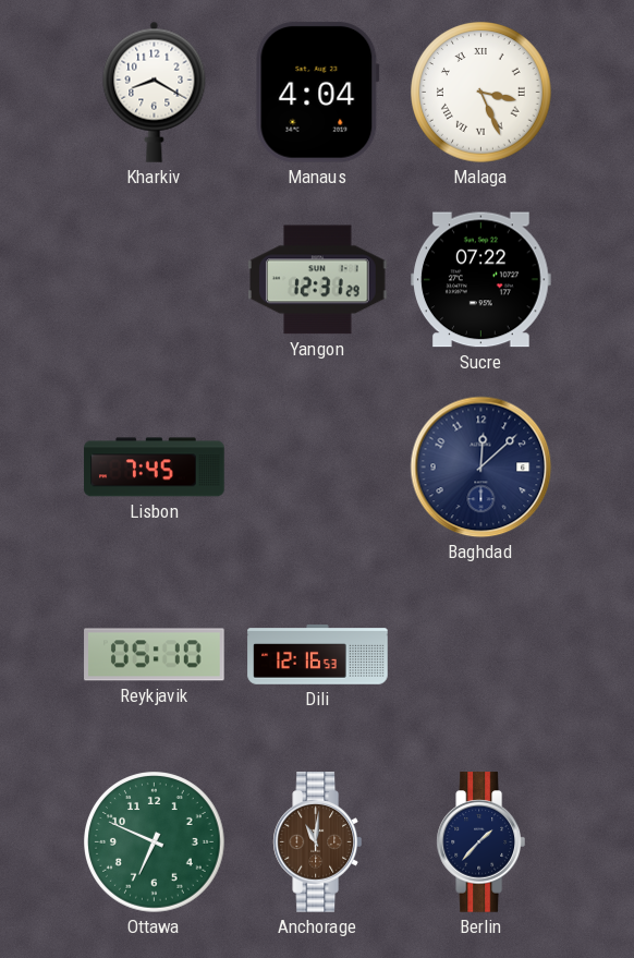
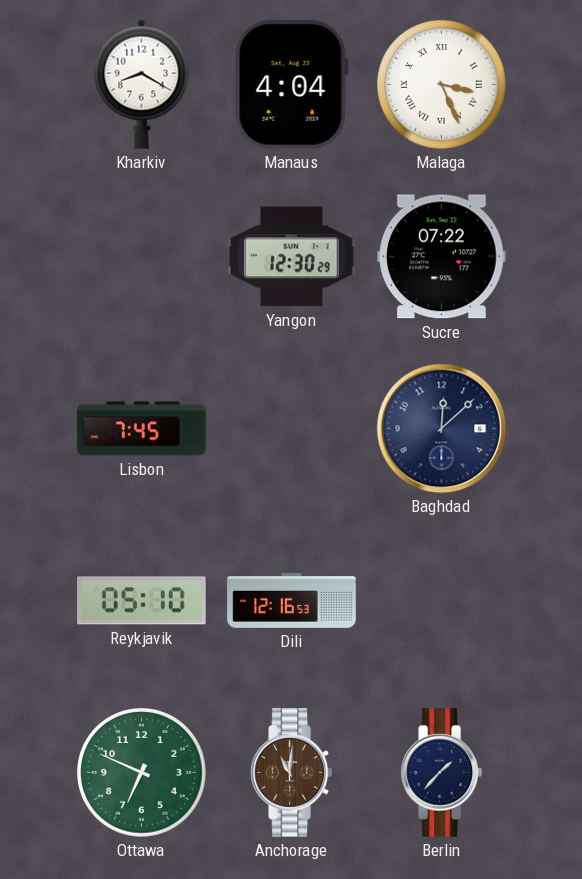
Yangon: 12:31 -> 12:30
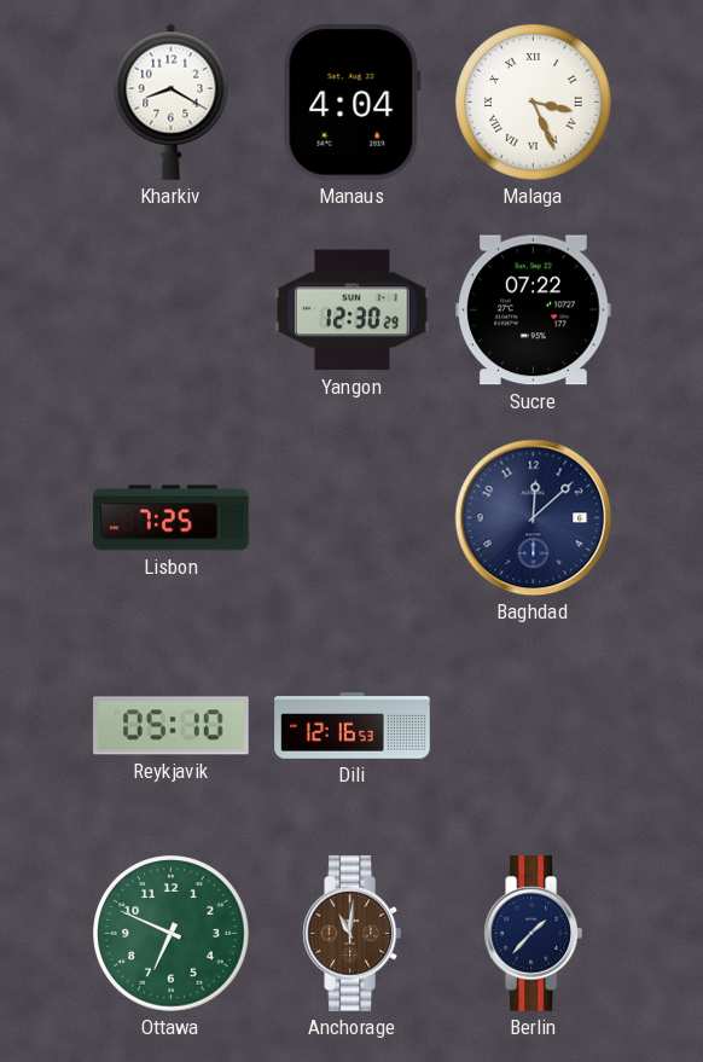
Lisbon: 7:45 -> 7:25
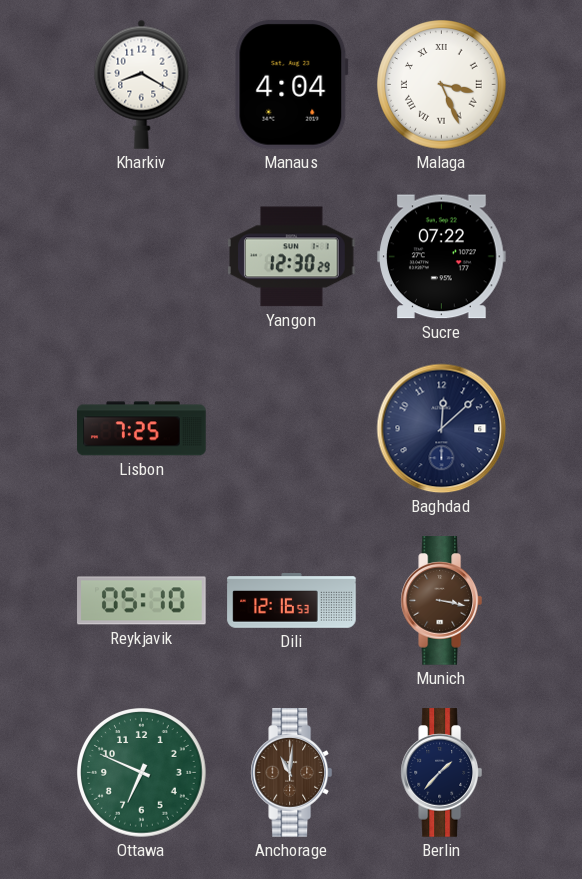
Munich: none -> 3:17
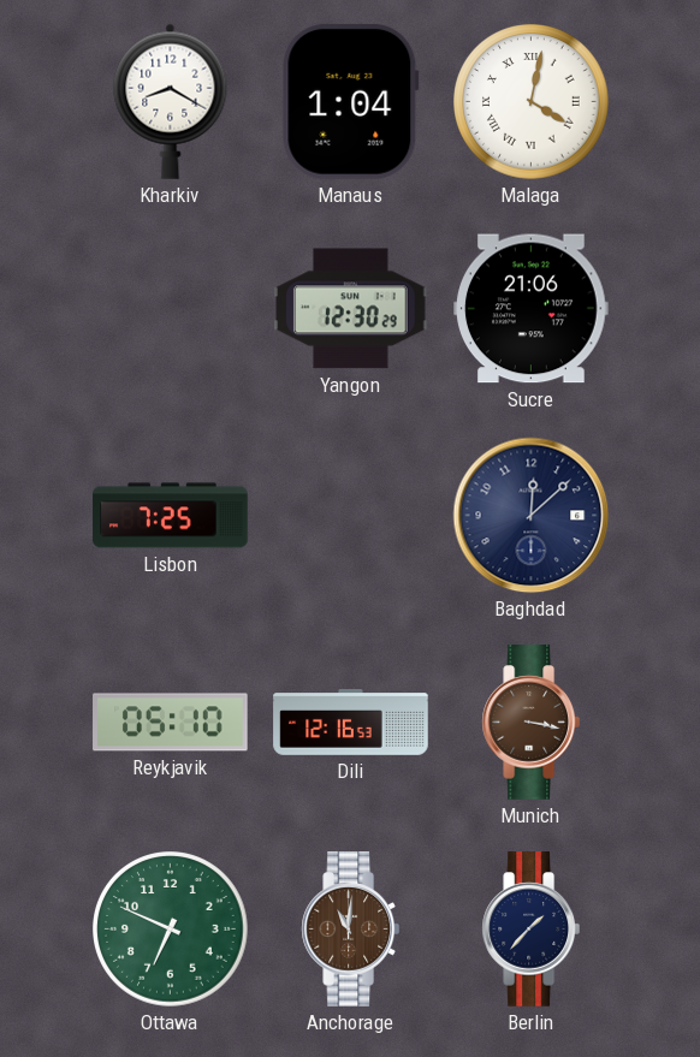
Manaus: 4:04 -> 1:04
Malaga: 3:26 -> 4:02
Sucre: 07:22 -> 21:06
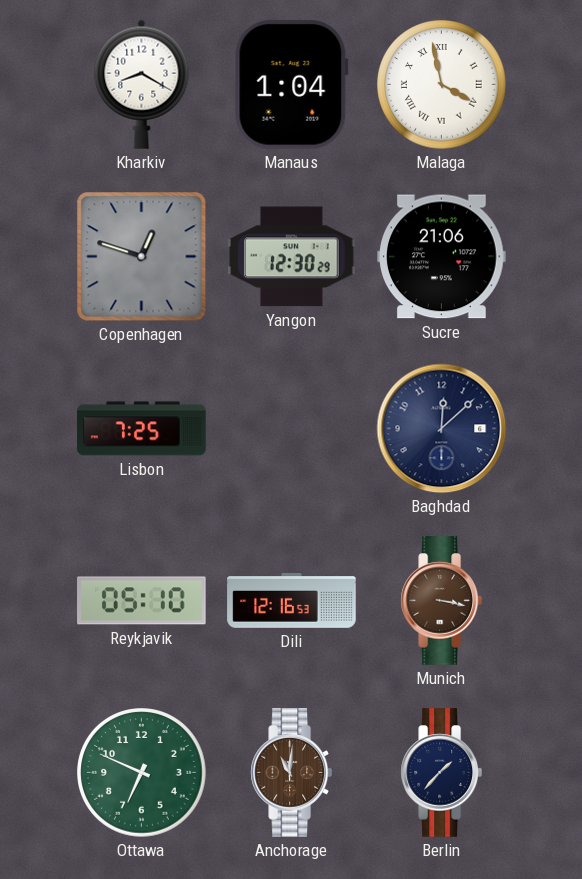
Malaga: 4:02 -> 3:58
Copenhagen: none -> 12:48
